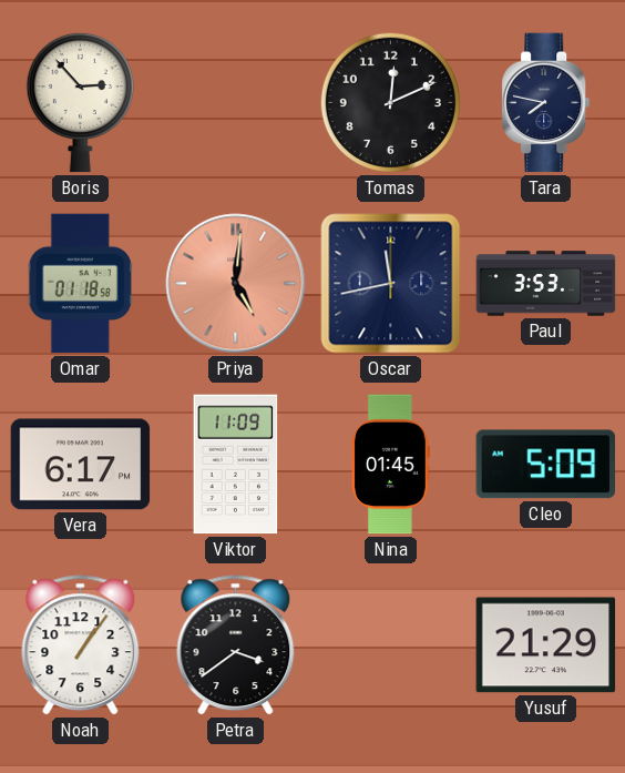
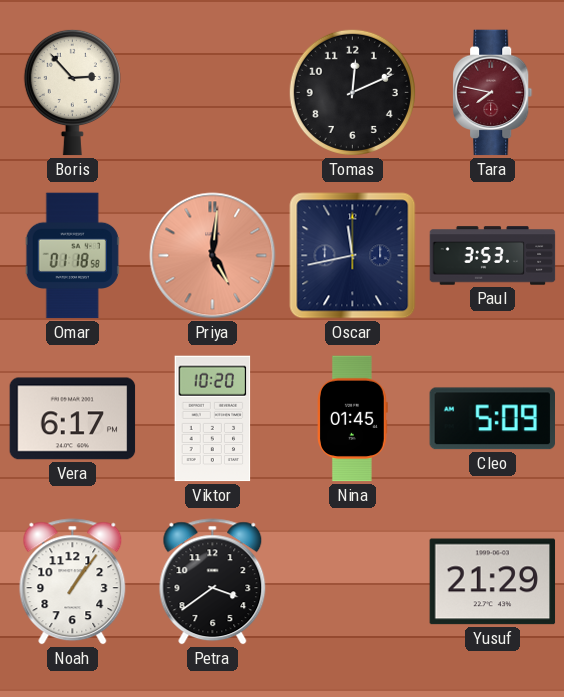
Tara dial: navy -> burgundy
Viktor: 11:09 -> 10:20
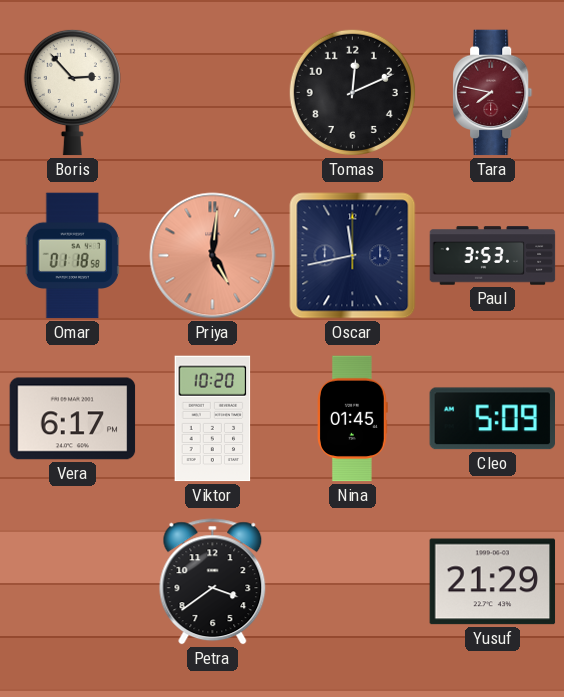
Noah: 1:06 -> none
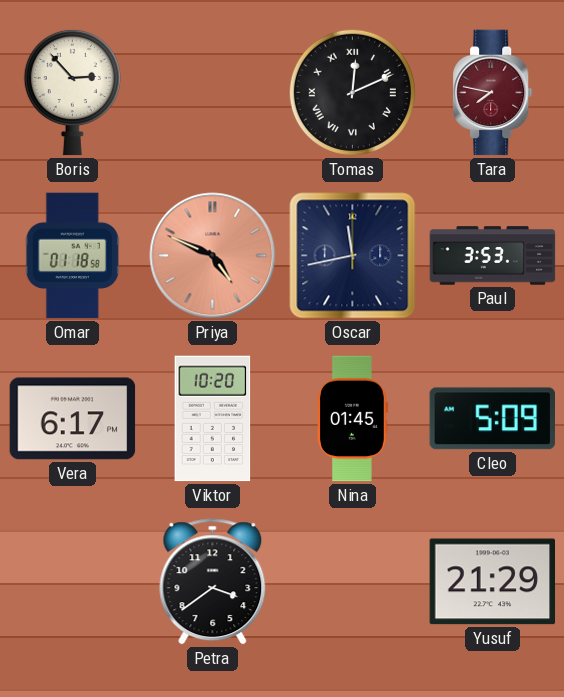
Tomas numerals: Arabic -> Roman
Priya: 5:01 -> 4:49
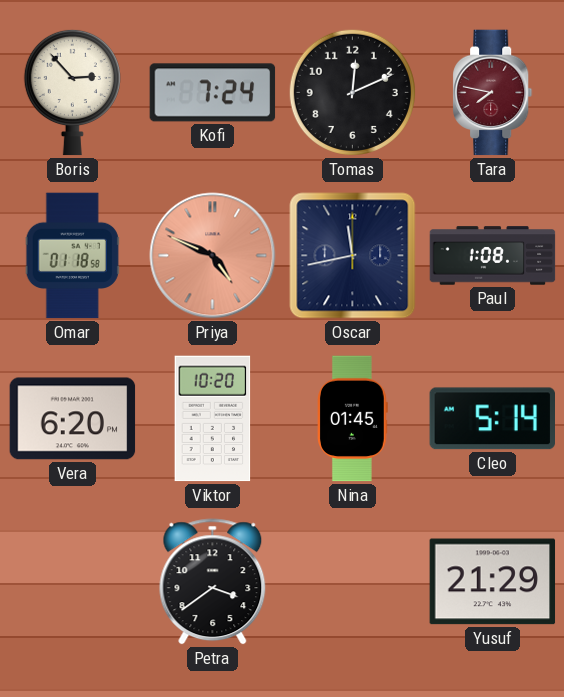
Kofi: none -> 7:24
Tomas numerals: Roman -> Arabic
Paul: 3:53 -> 1:08
Vera: 6:17 -> 6:20
Cleo: 5:09 -> 5:14
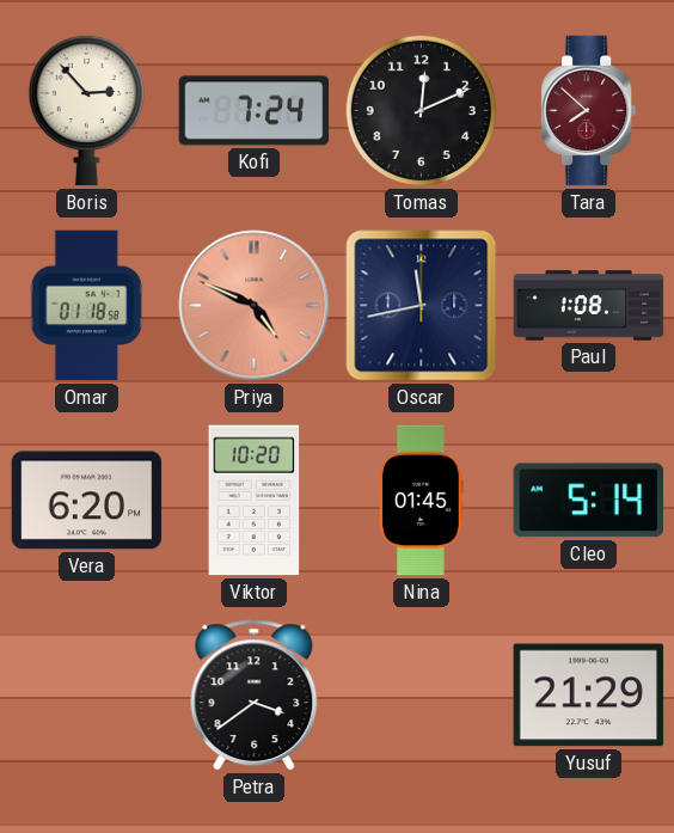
Tara: 7:47 -> 7:52
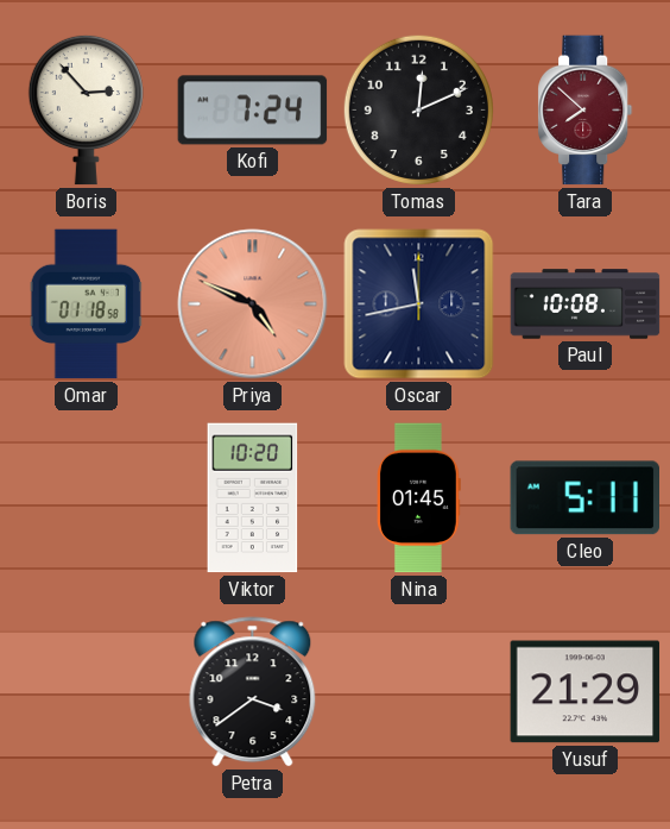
Paul: 1:08 -> 10:08
Vera: 6:20 -> none
Cleo: 5:14 -> 5:11
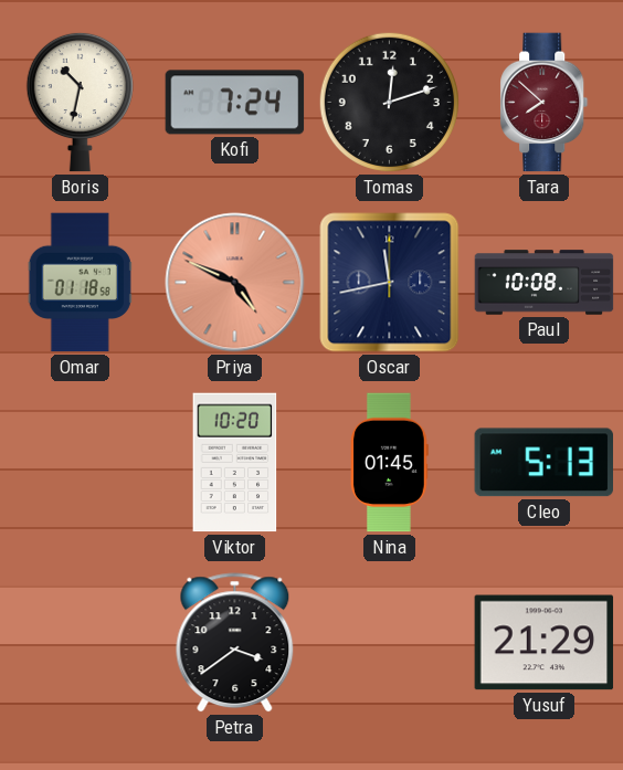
Boris: 2:53 -> 10:32
Tomas: 12:11 -> 12:12
Cleo: 5:11 -> 5:13
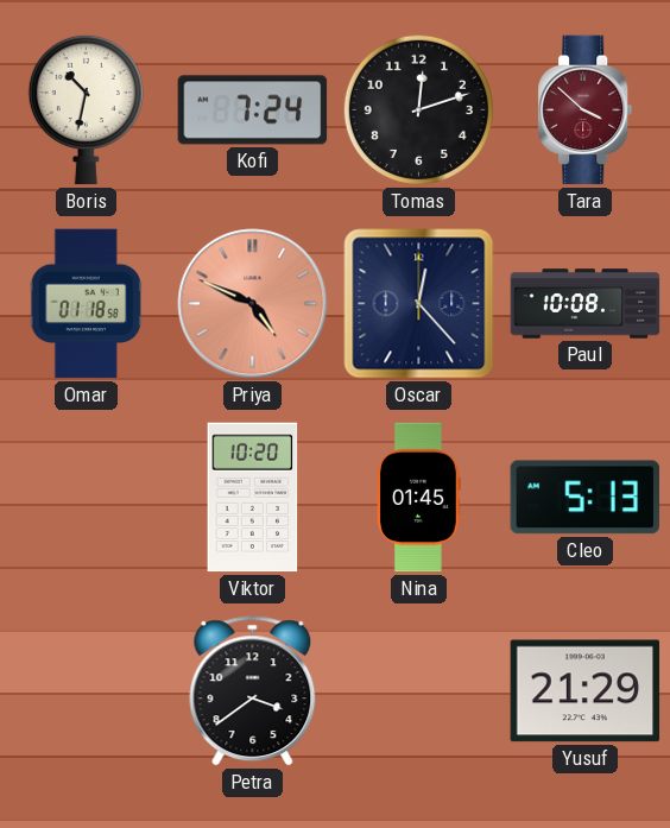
Tara: 7:52 -> 3:52
Oscar: 11:43 -> 12:23
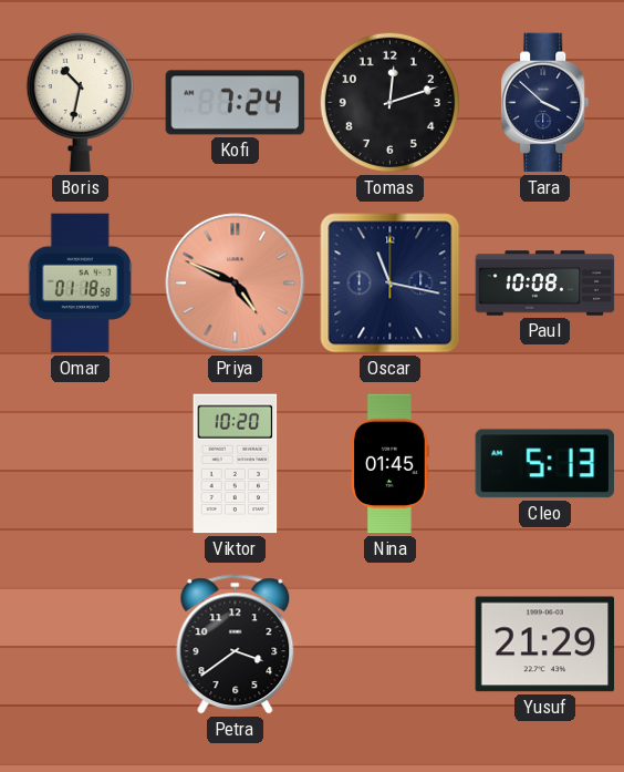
Tara dial: burgundy -> navy
Oscar: 12:23 -> 11:17
